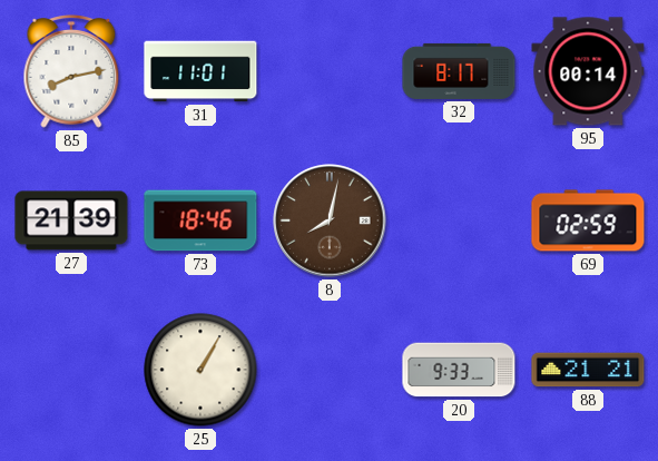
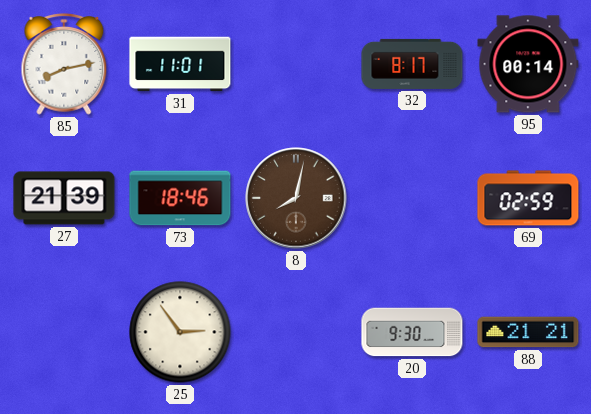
25: 1:05 -> 2:54
20: 9:33 -> 9:30
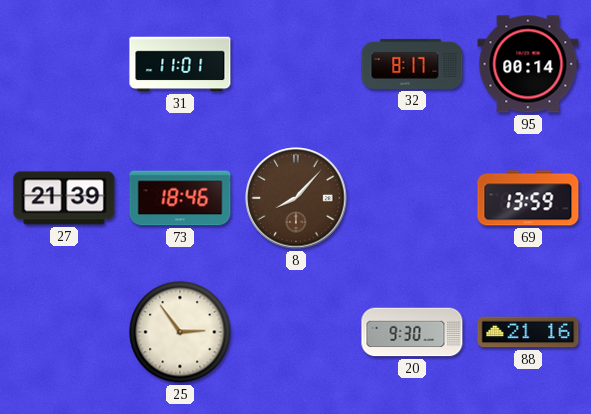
85: 8:13 -> none
8: 8:02 -> 8:07
69: 02:59 -> 13:59
88: 21:21 -> 21:16
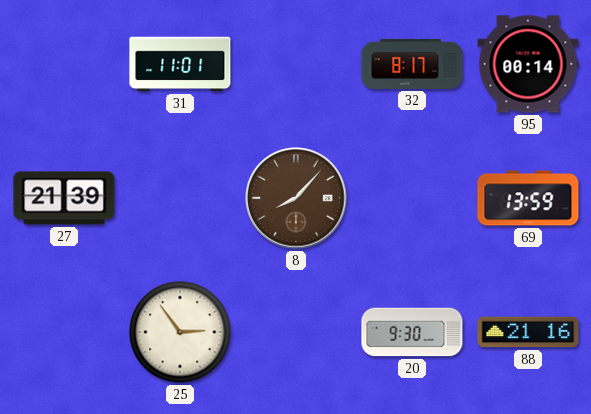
73: 18:46 -> none
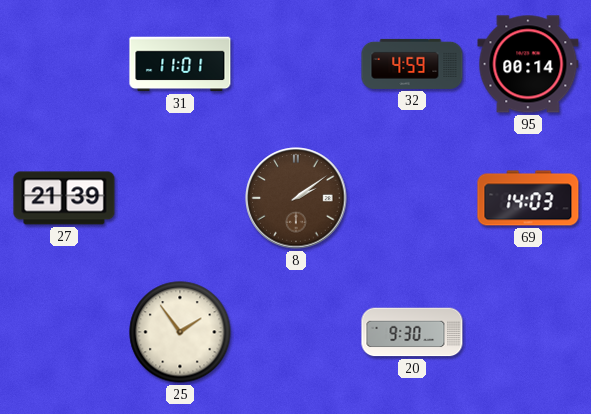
32: 8:17 -> 4:59
8: 8:07 -> 2:09
69: 13:59 -> 14:03
25: 2:54 -> 1:54
88: 21:16 -> none
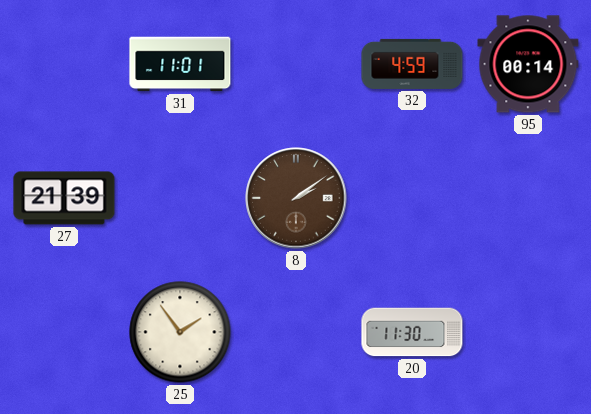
69: 14:03 -> none
20: 9:30 -> 11:30
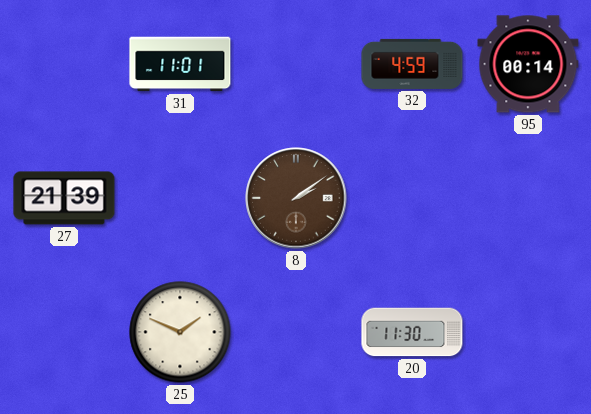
25: 1:54 -> 1:49
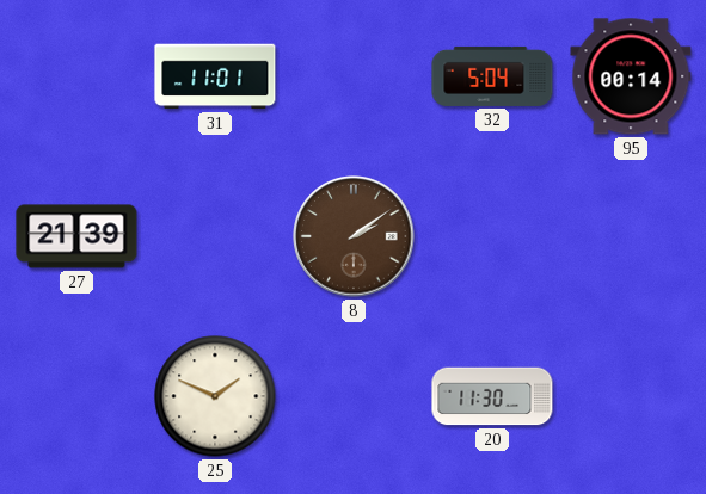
32: 4:59 -> 5:04
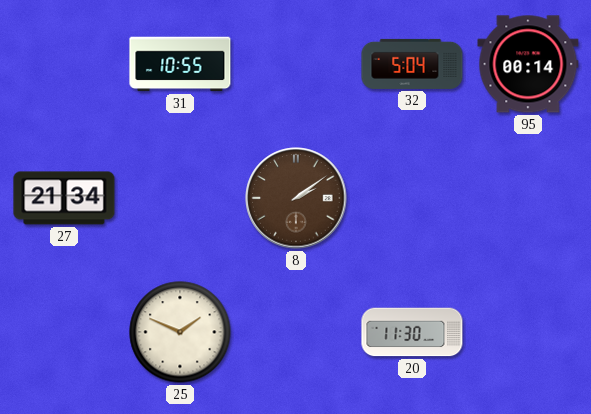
31: 11:01 -> 10:55
27: 21:39 -> 21:34
